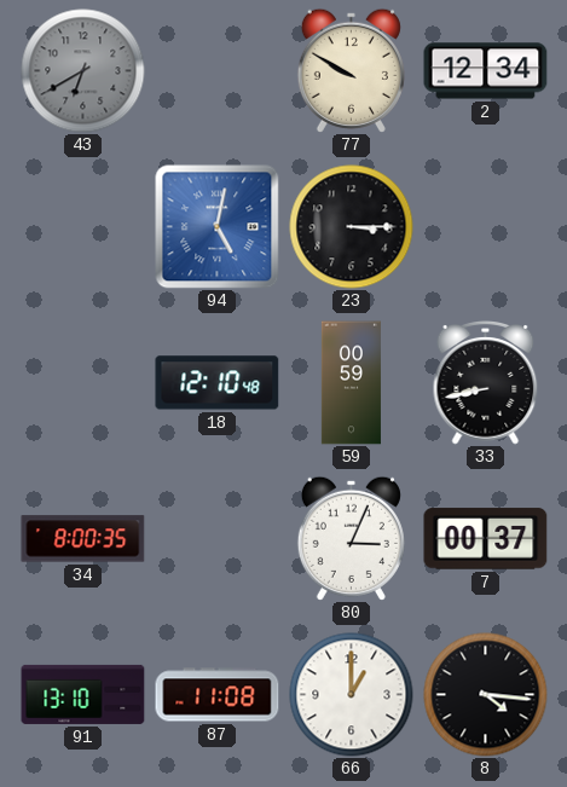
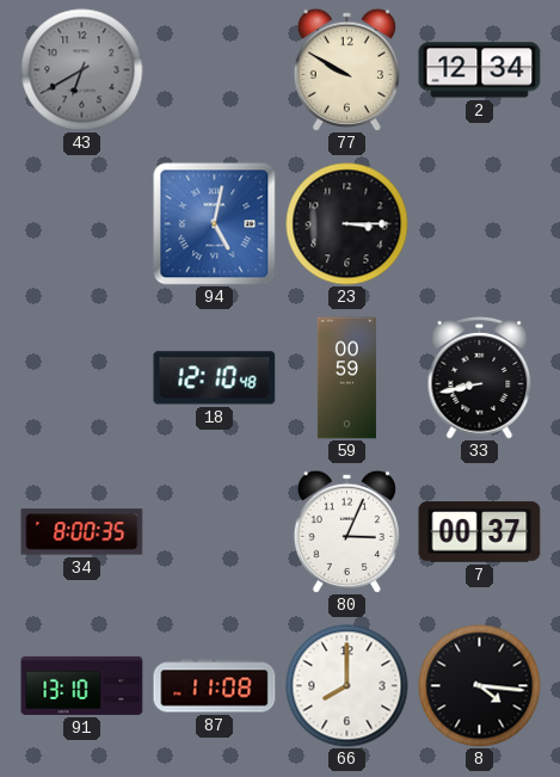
66: 1:00 -> 8:00
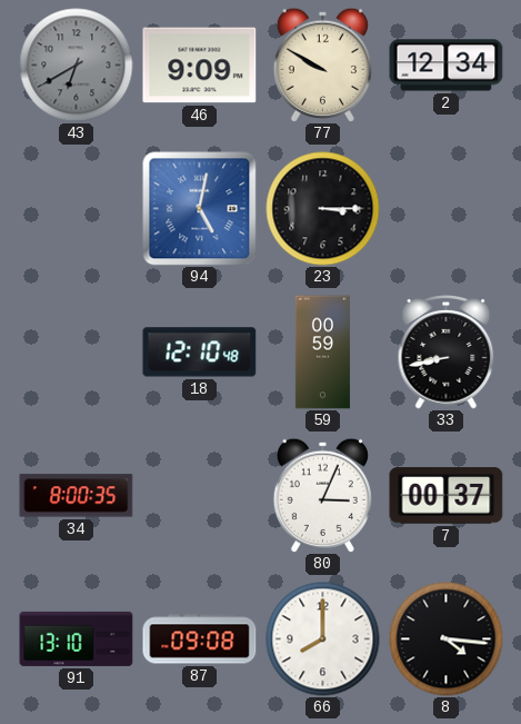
46: none -> 9:09
87: 11:08 -> 09:08
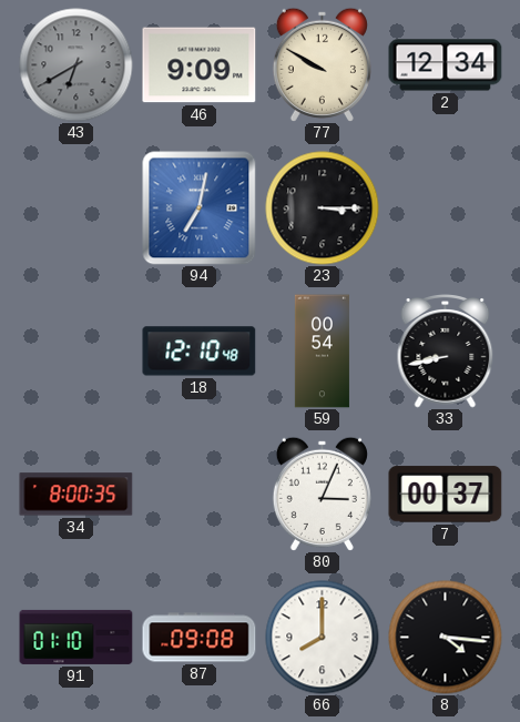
94: 5:02 -> 7:02
59: 00:59 -> 00:54
91: 13:10 -> 01:10
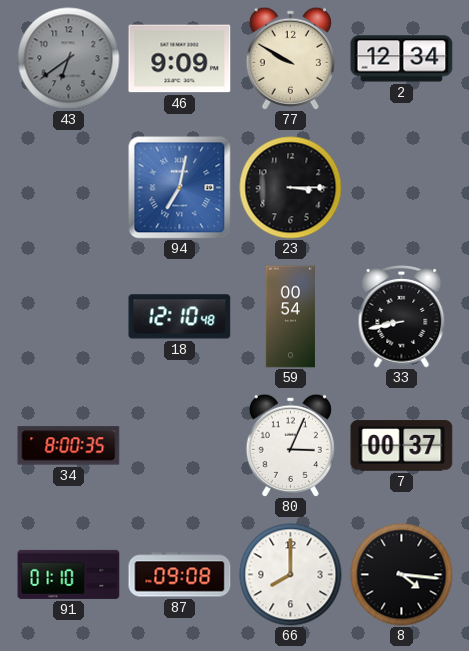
43: 6:40 -> 6:39
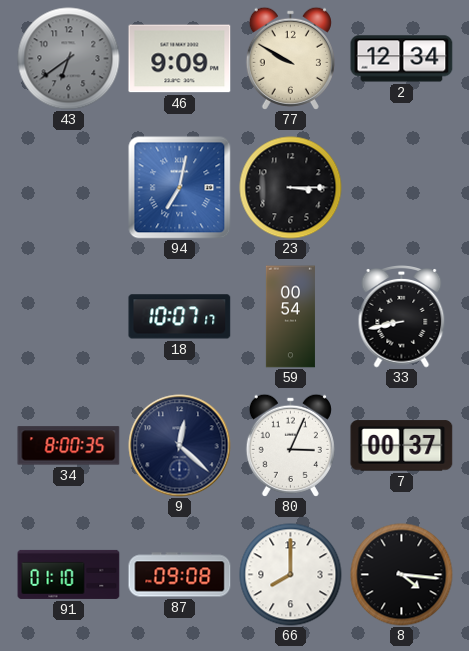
18: 12:10 -> 10:07
9: none -> 12:22
